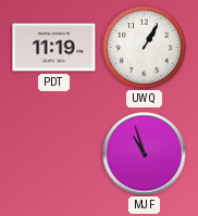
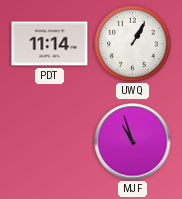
PDT: 11:19 -> 11:14
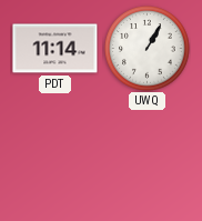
MJF: 10:57 -> none
